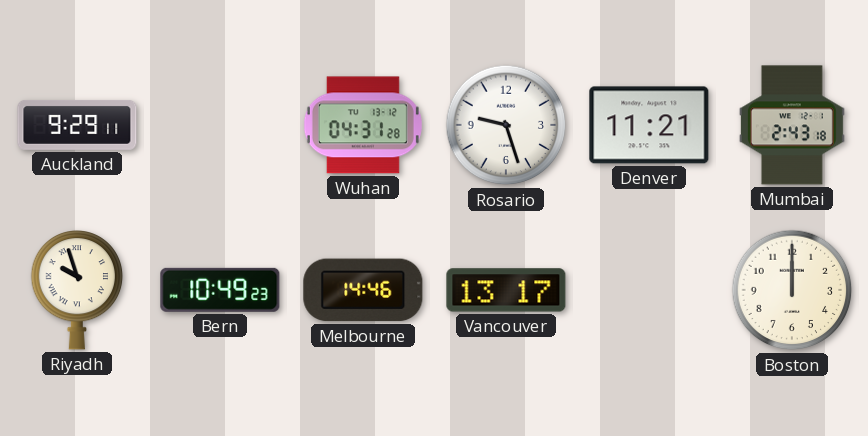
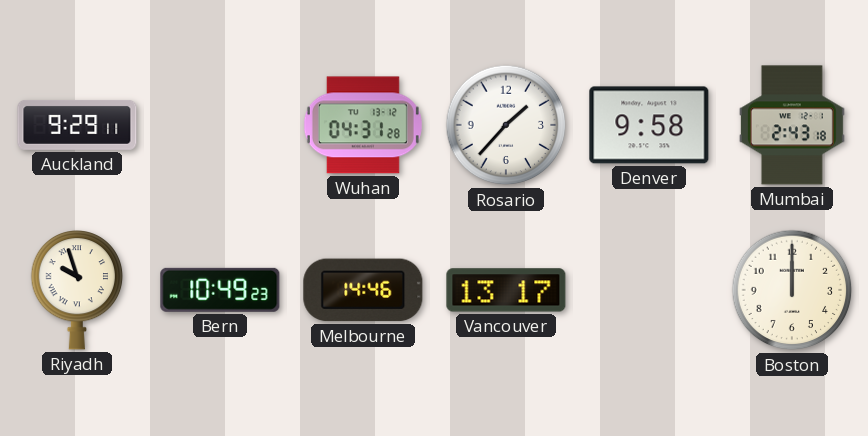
Rosario: 9:27 -> 1:37
Denver: 11:21 -> 9:58
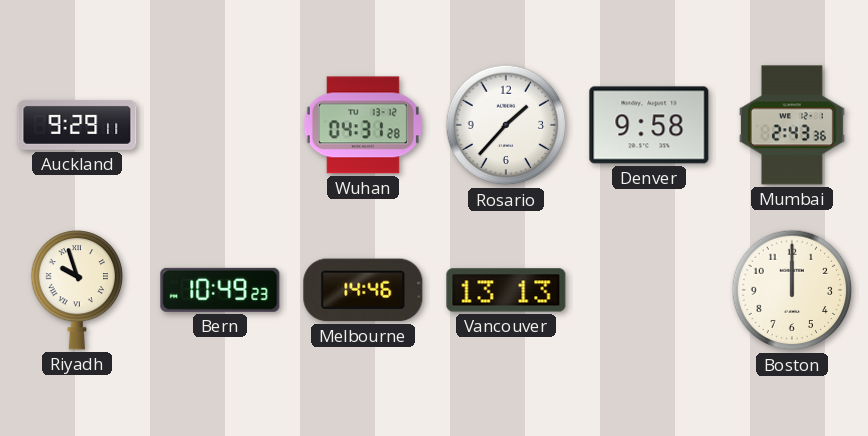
Mumbai: 2:43:18 -> 2:43:36
Vancouver: 13:17 -> 13:13
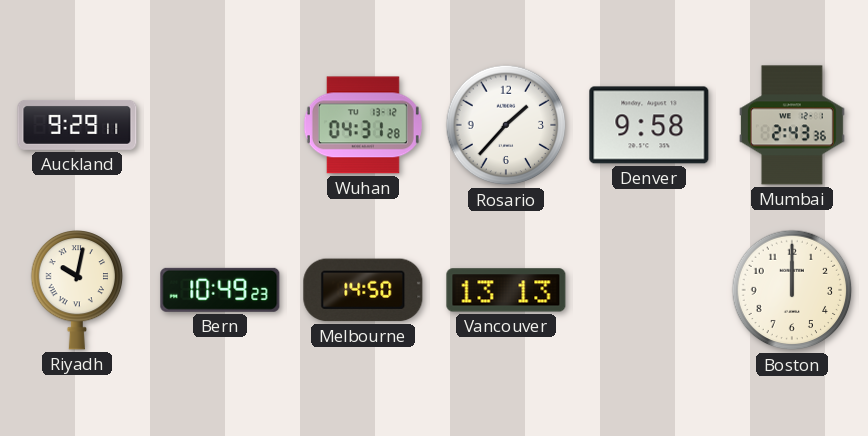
Riyadh: 9:57 -> 10:02
Melbourne: 14:46 -> 14:50
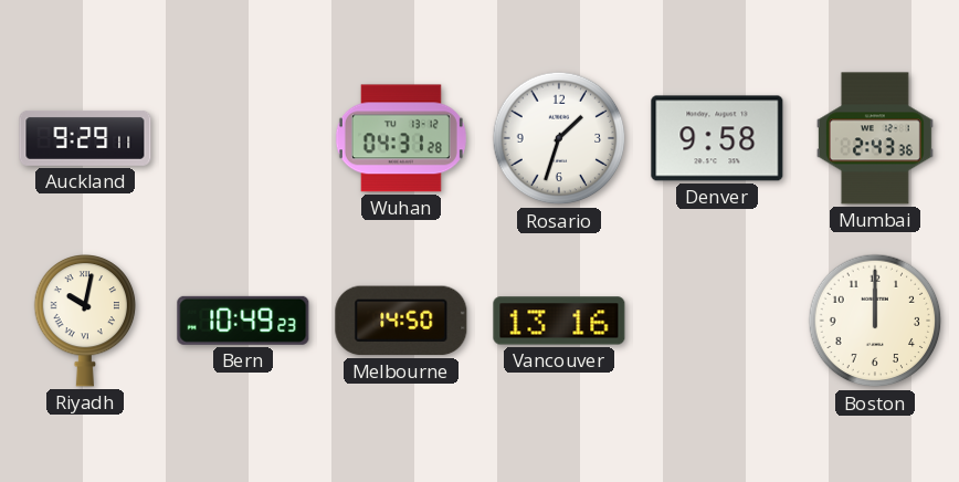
Rosario: 1:37 -> 1:33
Vancouver: 13:13 -> 13:16
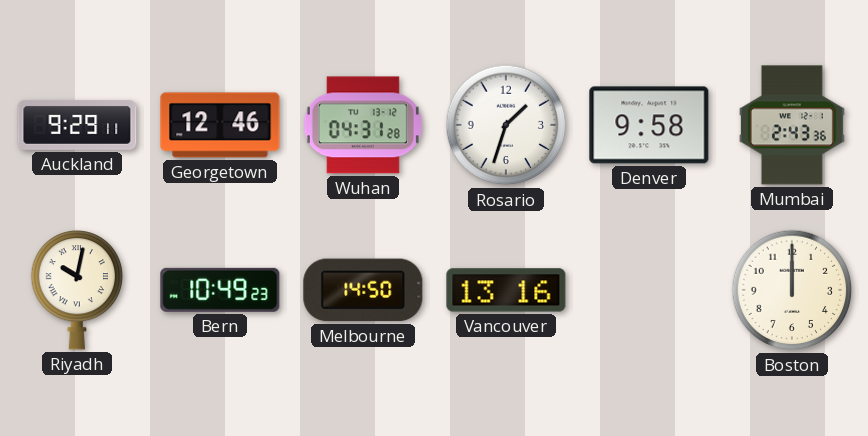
Georgetown: none -> 12:46
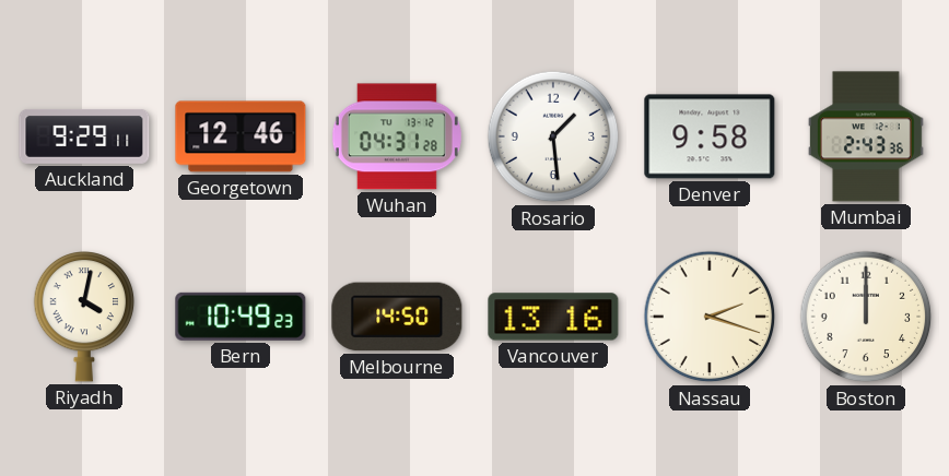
Rosario: 1:33 -> 1:29
Riyadh: 10:02 -> 4:02
Nassau: none -> 2:18
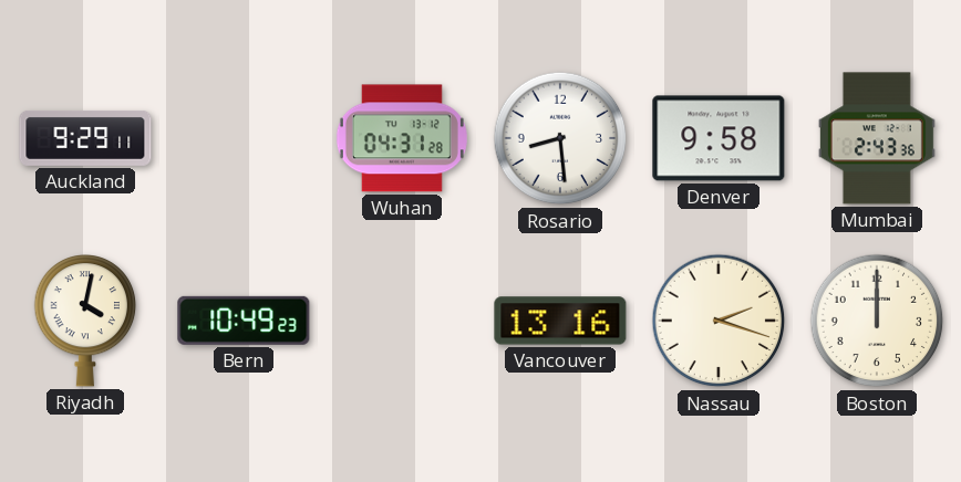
Georgetown: 12:46 -> none
Rosario: 1:29 -> 8:29
Melbourne: 14:50 -> none
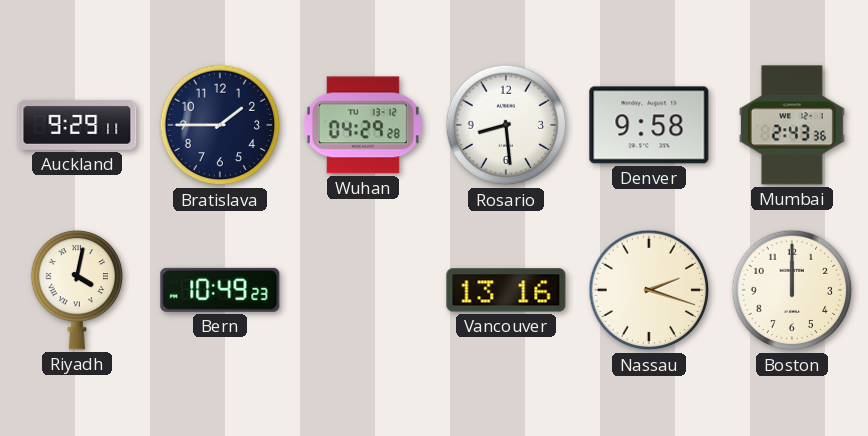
Bratislava: none -> 1:45
Wuhan: 04:31 -> 04:29
